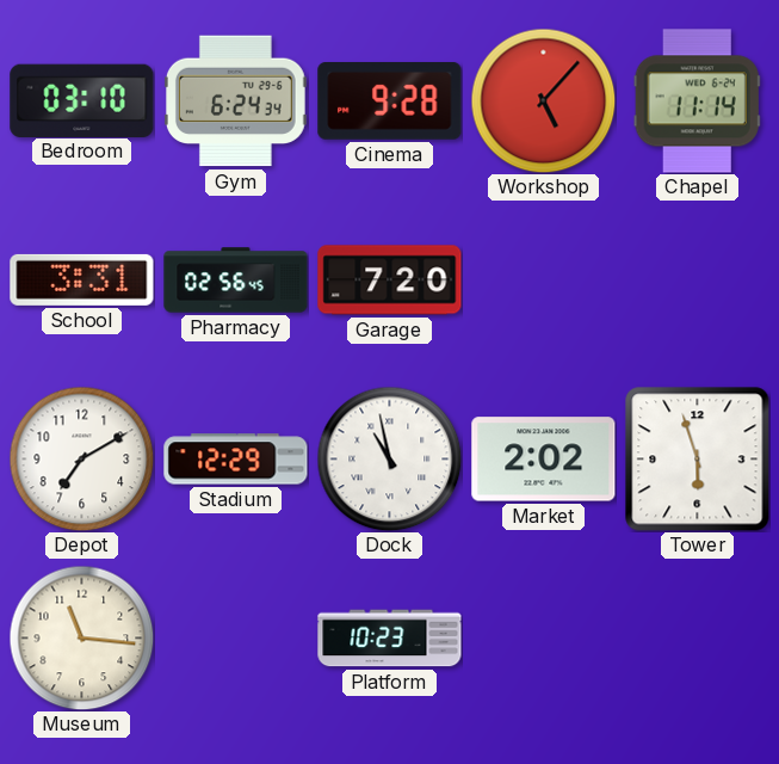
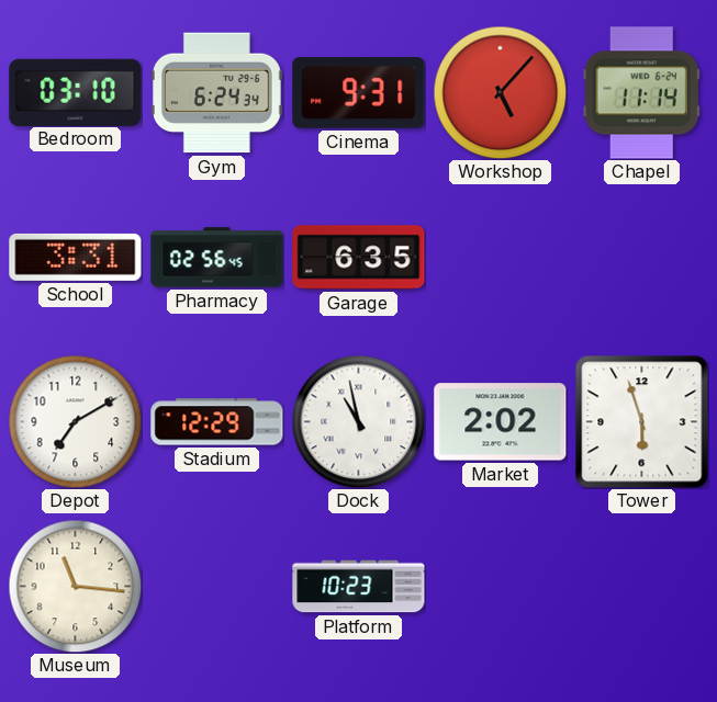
Cinema: 9:28 -> 9:31
Garage: 7:20 -> 6:35
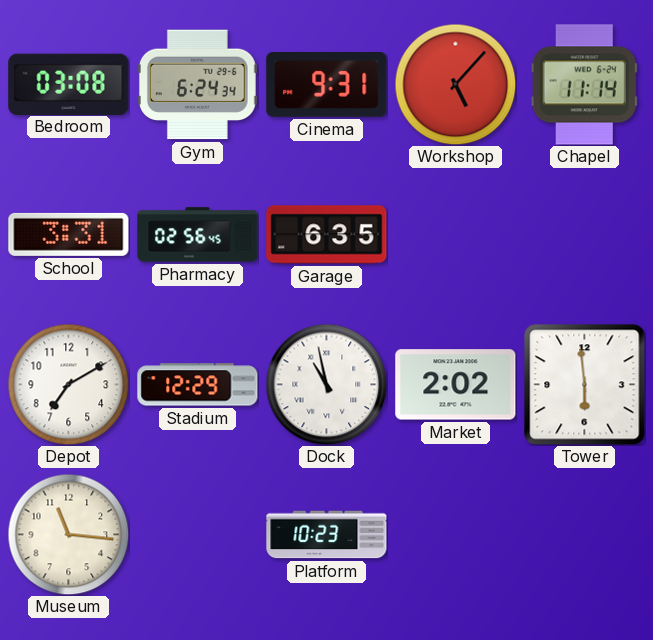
Bedroom: 03:10 -> 03:08
Tower: 5:57 -> 5:59
